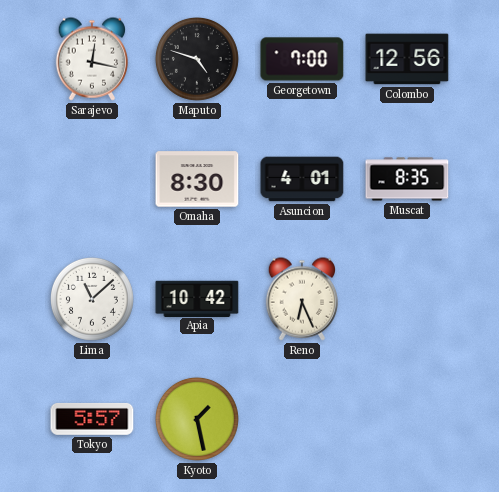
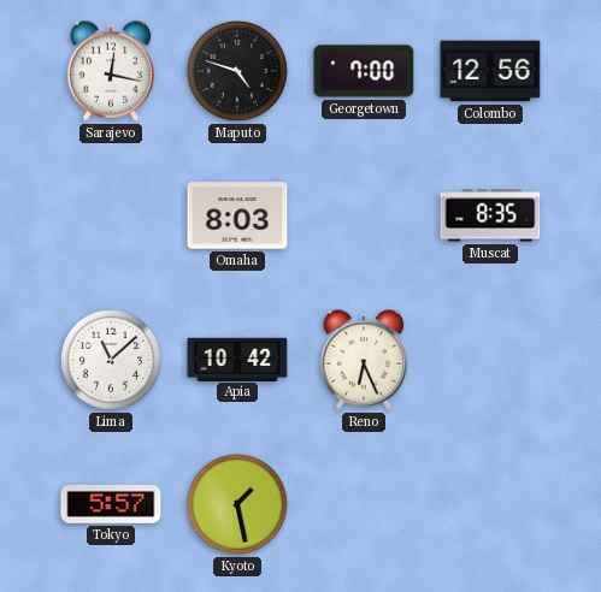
Omaha: 8:30 -> 8:03
Asuncion: 4:01 -> none
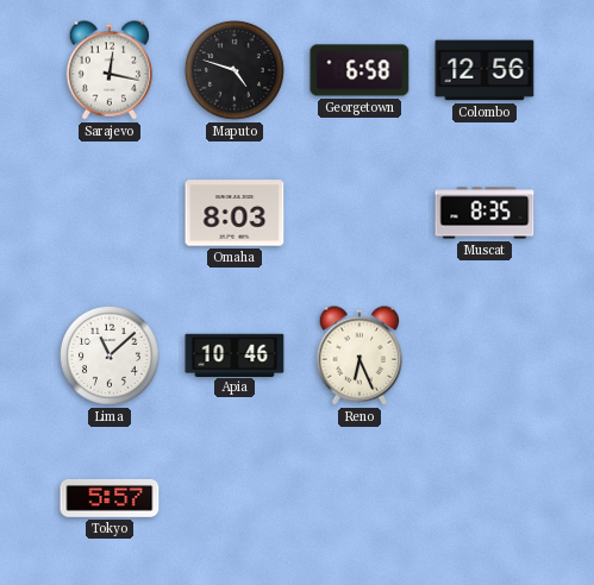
Georgetown: 7:00 -> 6:58
Apia: 10:42 -> 10:46
Kyoto: 1:28 -> none
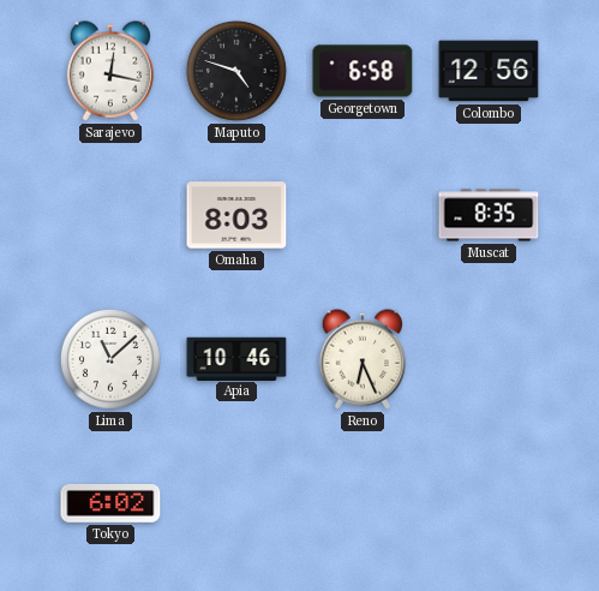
Tokyo: 5:57 -> 6:02
